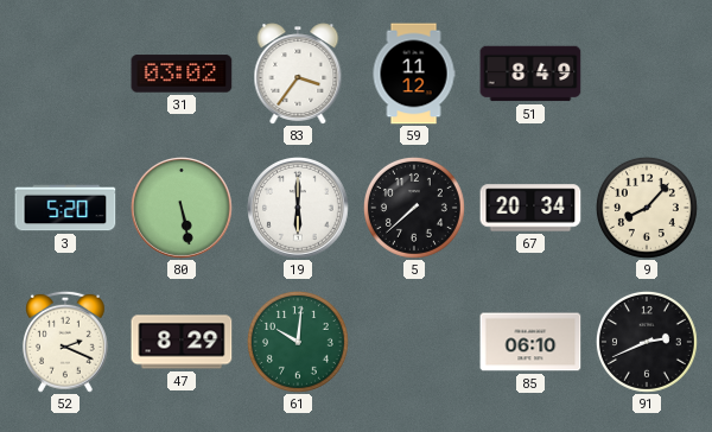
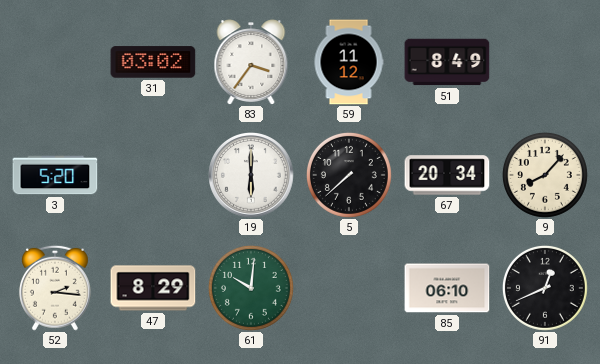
80: 5:28 -> none
52: 2:19 -> 2:16
91: 2:41 -> 12:41
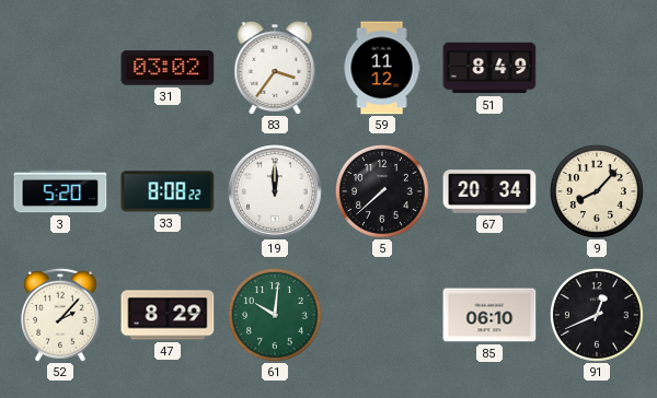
33: none -> 8:08
19: 6:00 -> 12:00
52: 2:16 -> 2:07
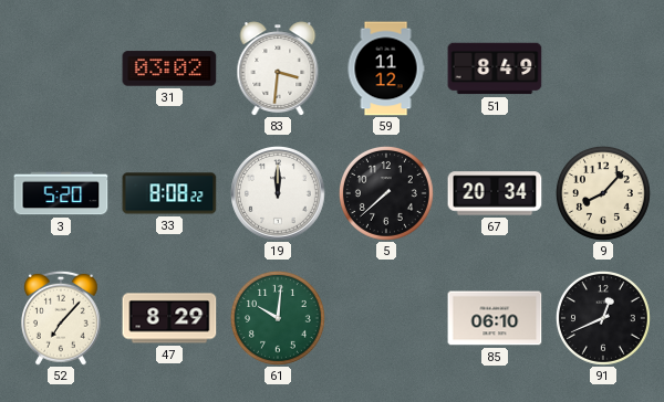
83: 3:36 -> 3:31
52: 2:07 -> 7:07
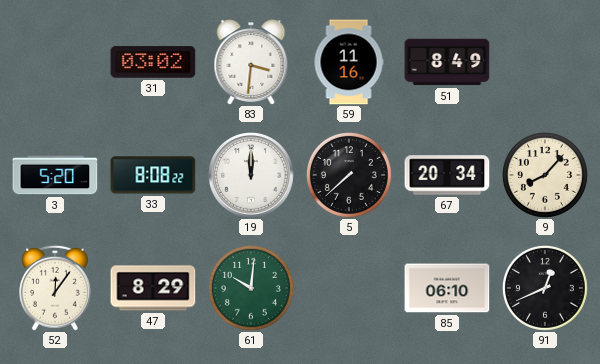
59: 11:12 -> 11:16
52: 7:07 -> 12:06
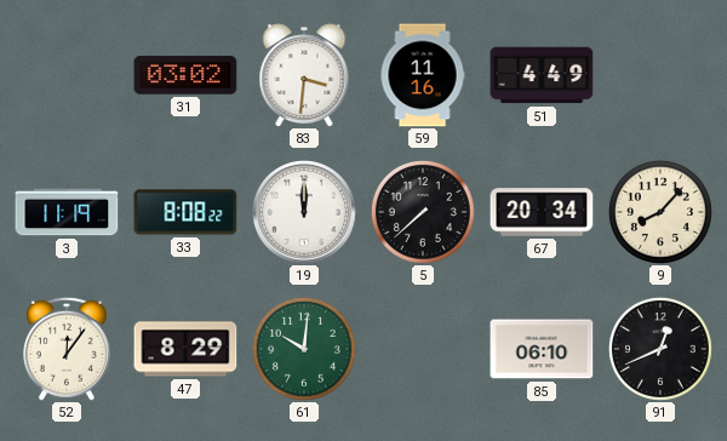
51: 8:49 -> 4:49
3: 5:20 -> 11:19
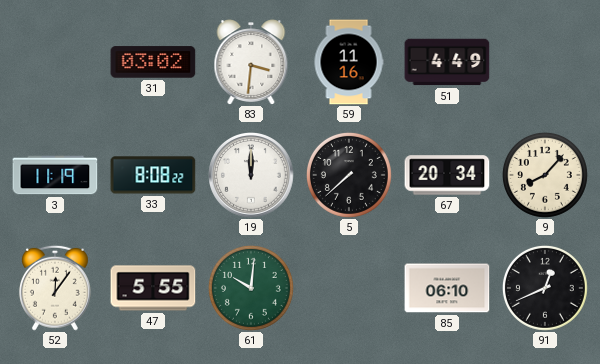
47: 8:29 -> 5:55
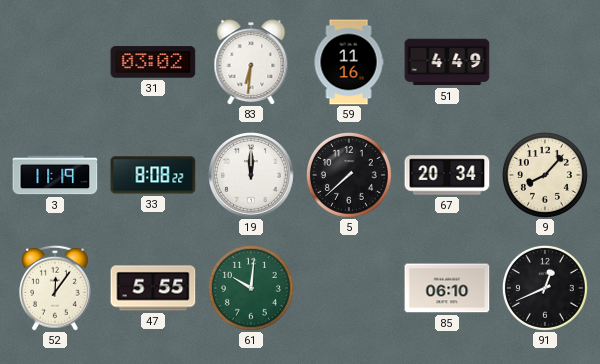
83: 3:31 -> 6:31
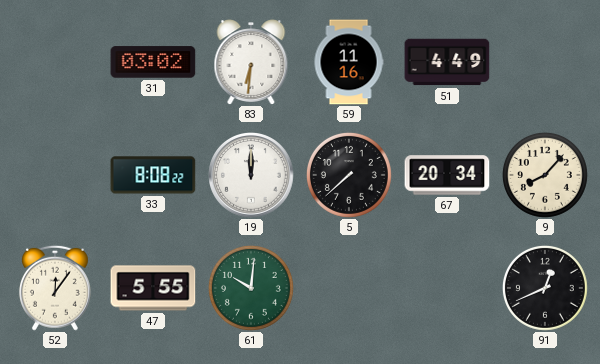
3: 11:19 -> none
85: 06:10 -> none
